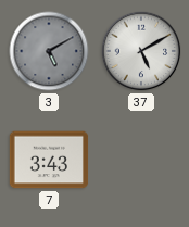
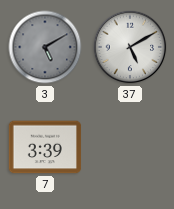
7: 3:43 -> 3:39
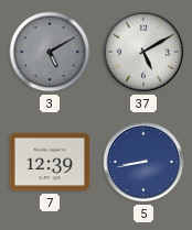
7: 3:39 -> 12:39
5: none -> 8:43
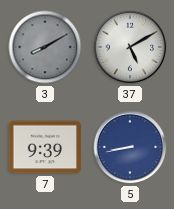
3: 5:10 -> 8:10
7: 12:39 -> 9:39
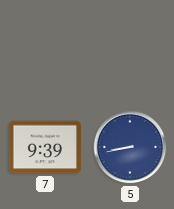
3: 8:10 -> none
37: 5:10 -> none
